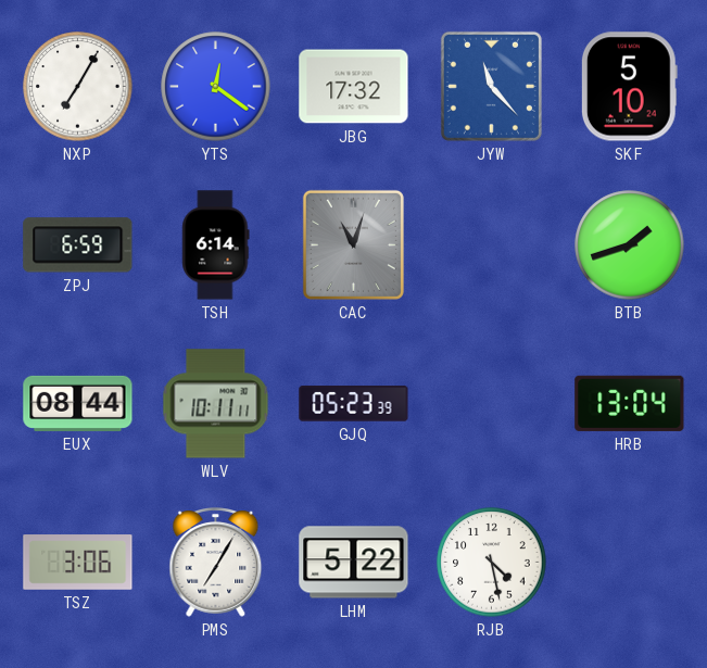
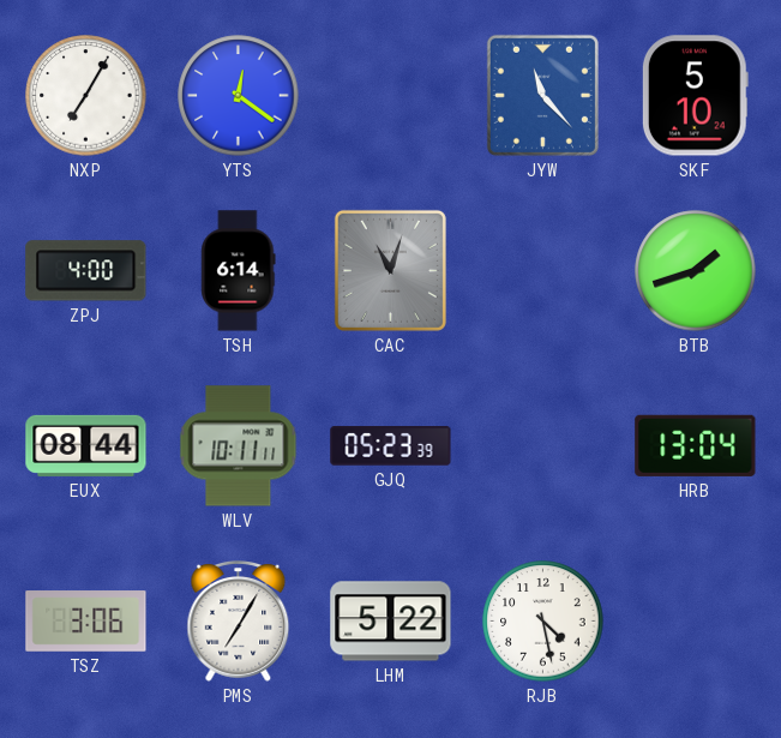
JBG: 17:32 -> none
ZPJ: 6:59 -> 4:00
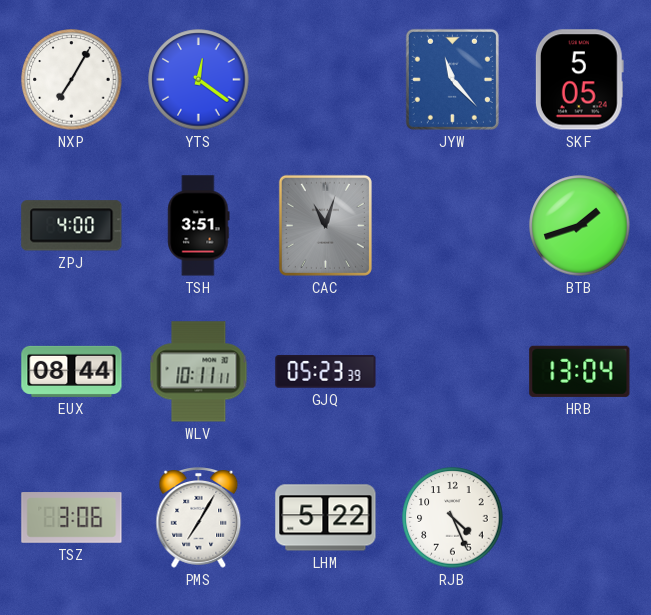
SKF: 5:10 -> 5:05
TSH: 6:14 -> 3:51
RJB: 4:28 -> 4:26
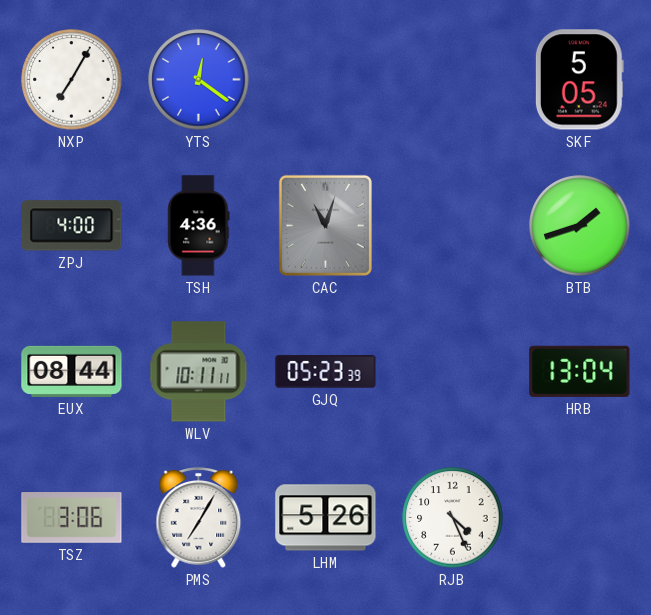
JYW: 11:23 -> none
TSH: 3:51 -> 4:36
LHM: 5:22 -> 5:26
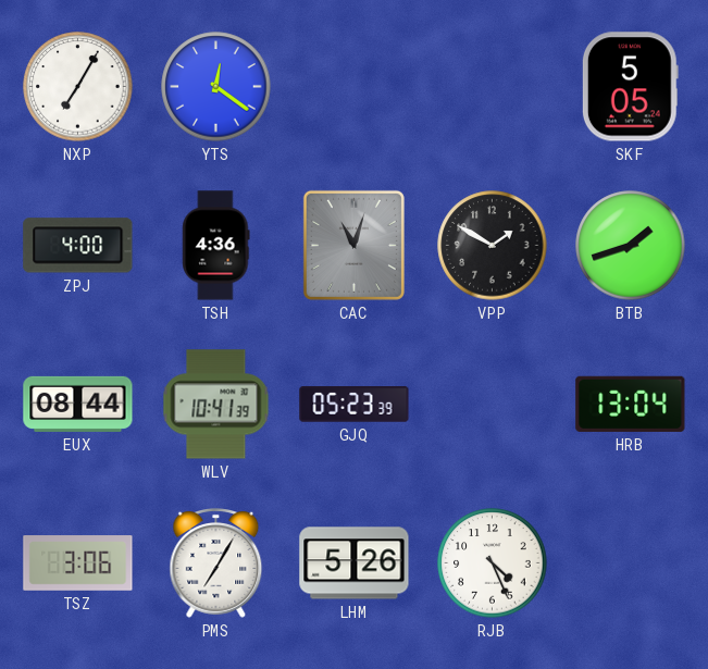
VPP: none -> 1:50
WLV: 10:11 -> 10:41
